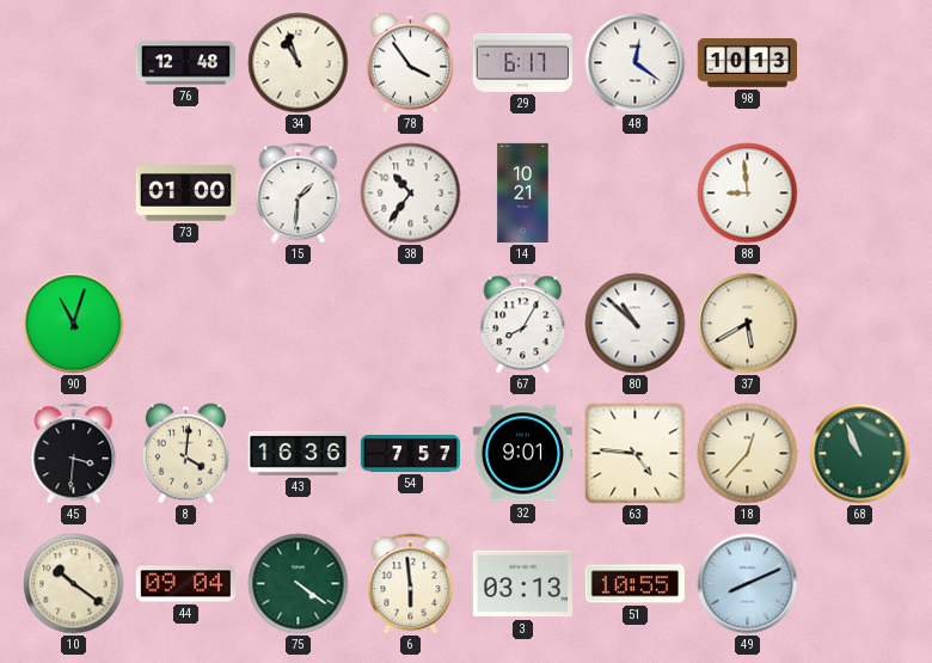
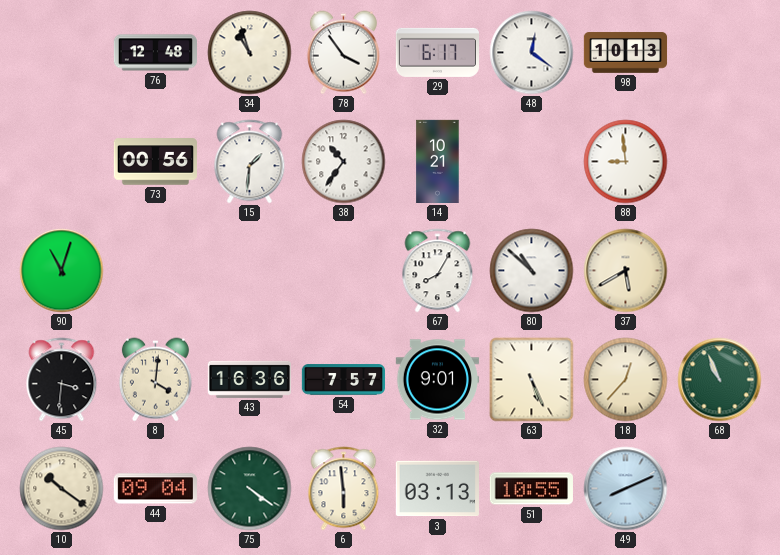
73: 01:00 -> 00:56
63: 4:46 -> 5:26
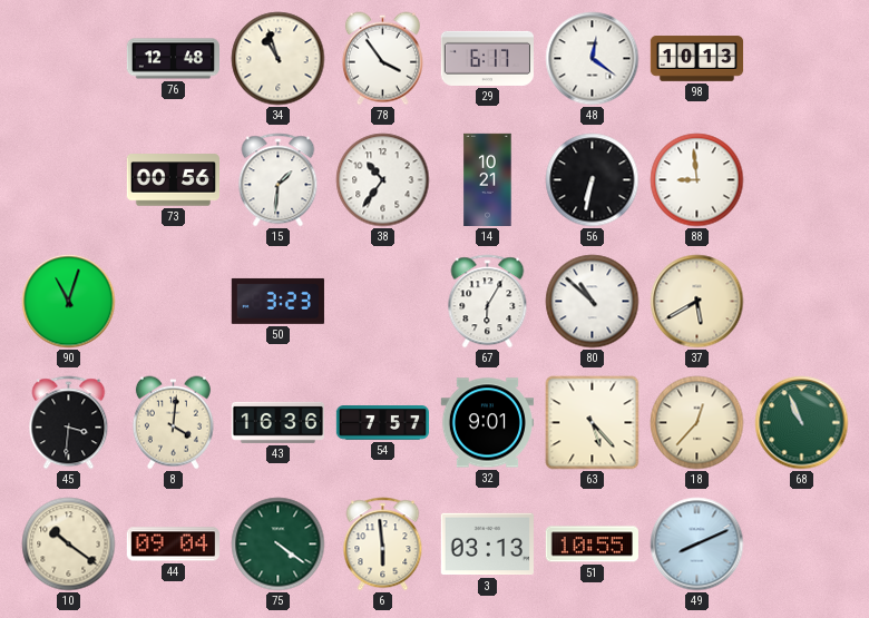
56: none -> 6:32
50: none -> 3:23
67: 8:05 -> 6:05
63: 5:26 -> 5:23
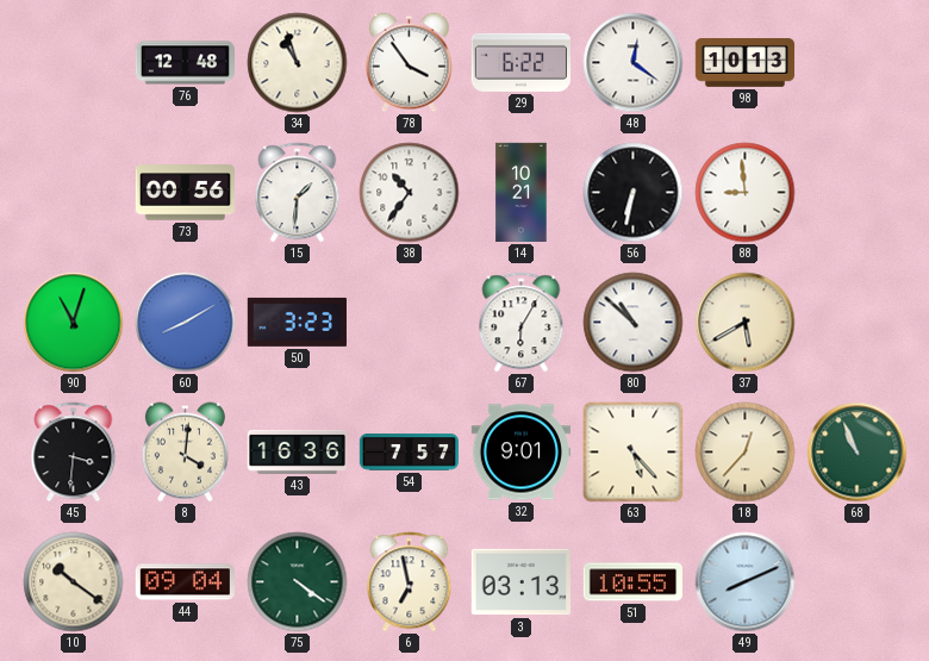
29: 6:17 -> 6:22
60: none -> 8:10
6: 5:59 -> 6:58
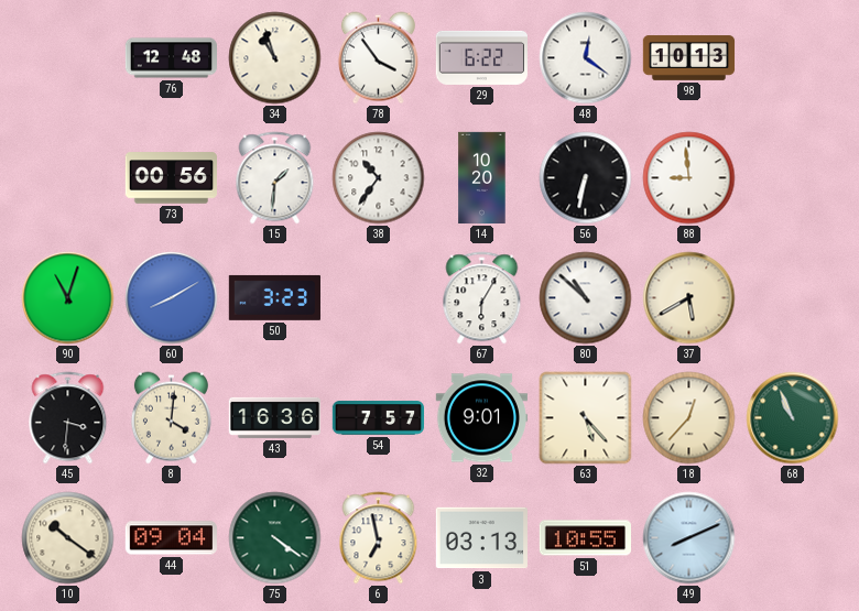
14: 10:21 -> 10:20
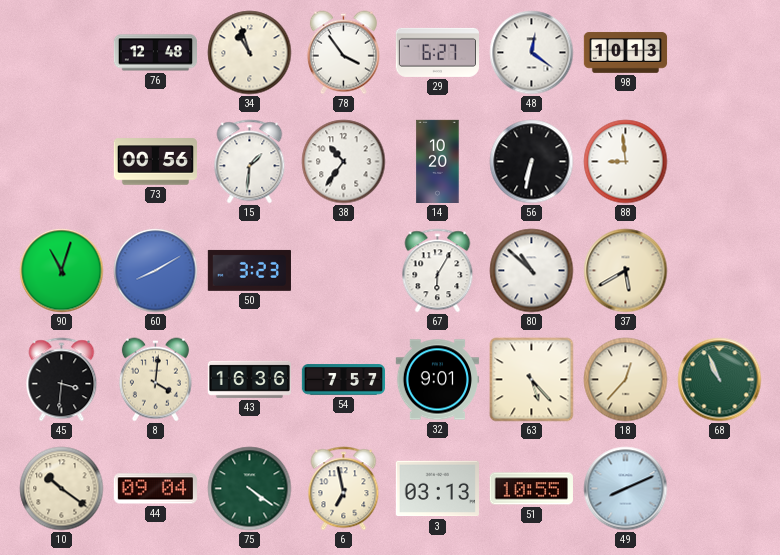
29: 6:22 -> 6:27
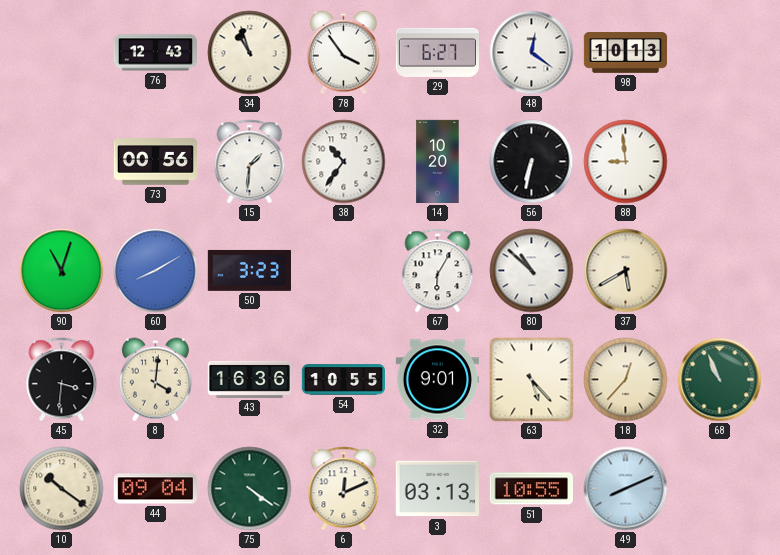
76: 12:48 -> 12:43
54: 7:57 -> 10:55
6: 6:58 -> 12:11
